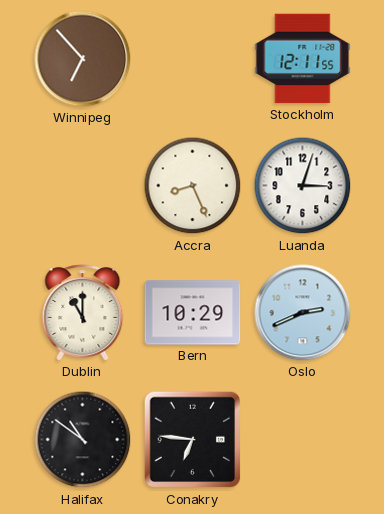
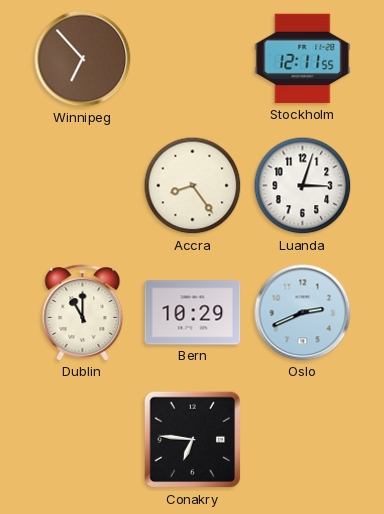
Accra: 8:26 -> 8:24
Halifax: 10:51 -> none
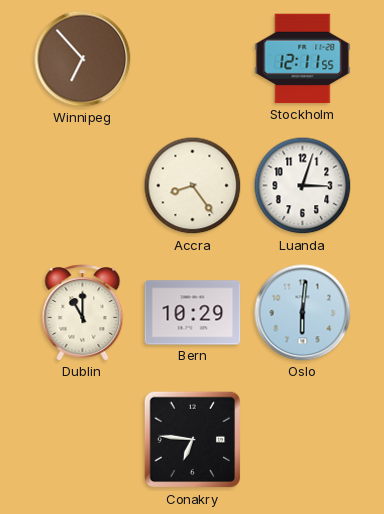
Oslo: 2:41 -> 6:01
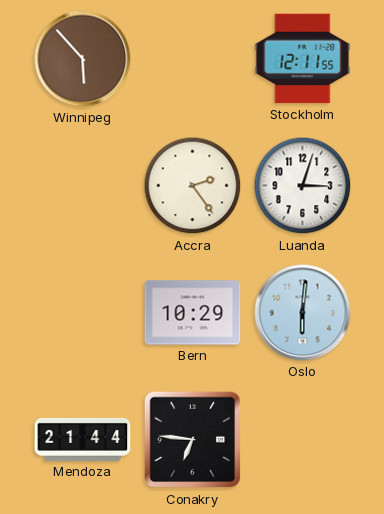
Winnipeg: 6:53 -> 5:53
Accra: 8:24 -> 2:24
Dublin: 11:00 -> none
Mendoza: none -> 21:44
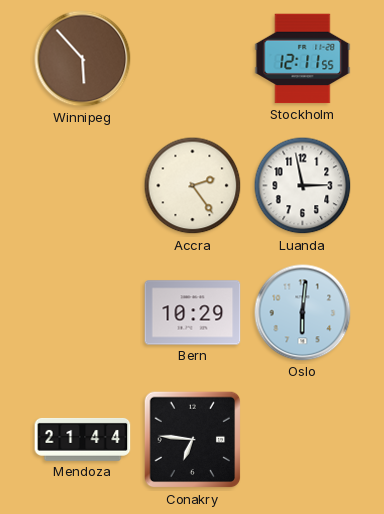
Luanda: 3:03 -> 2:58
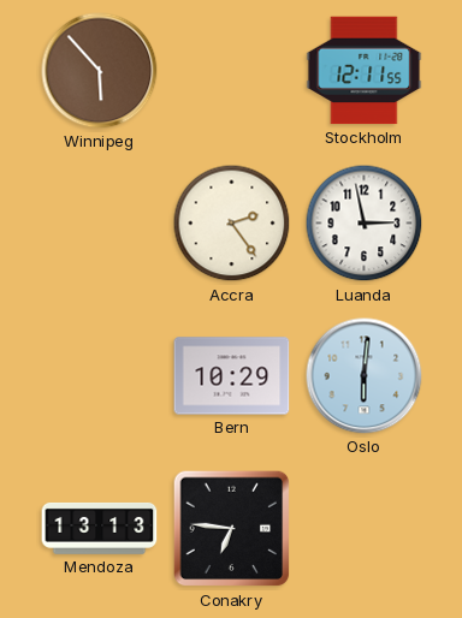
Mendoza: 21:44 -> 13:13
